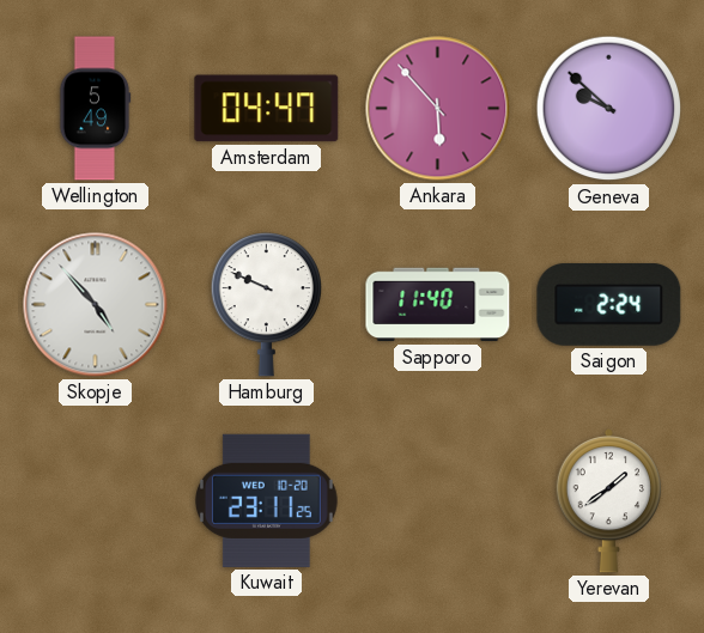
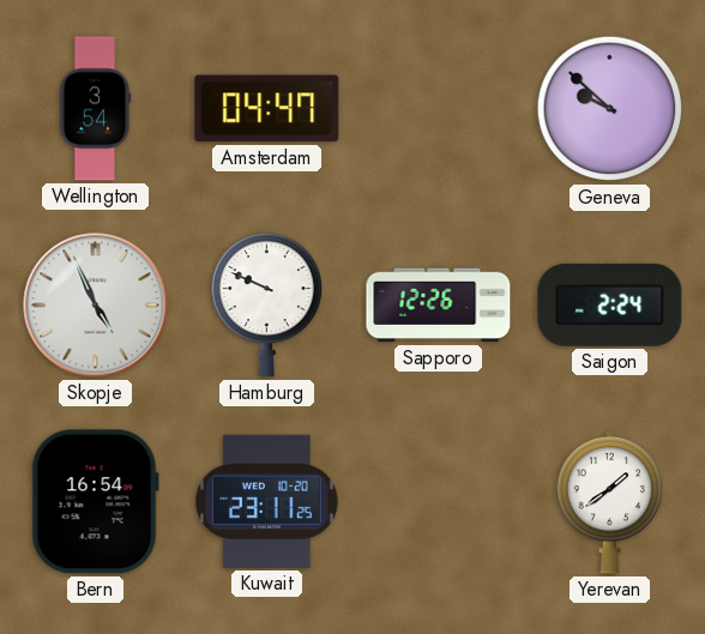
Wellington: 5:49 -> 3:54
Ankara: 5:53 -> none
Skopje: 4:53 -> 4:56
Sapporo: 11:40 -> 12:26
Bern: none -> 16:54
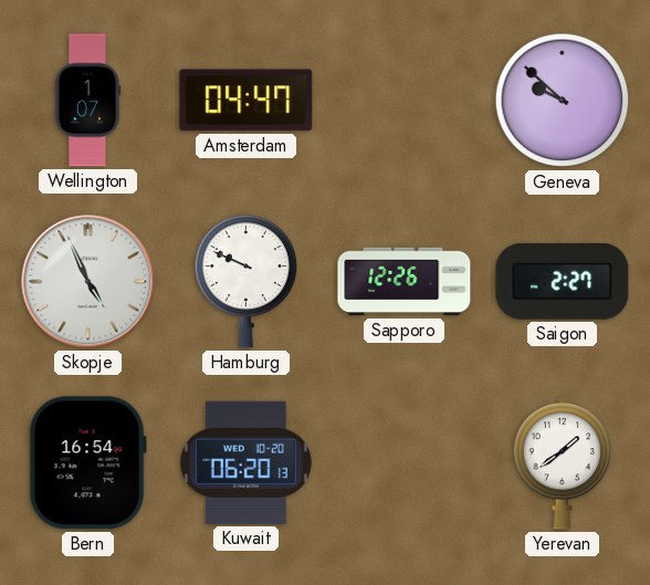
Wellington: 3:54 -> 1:07
Saigon: 2:24 -> 2:27
Kuwait: 23:11 -> 06:20
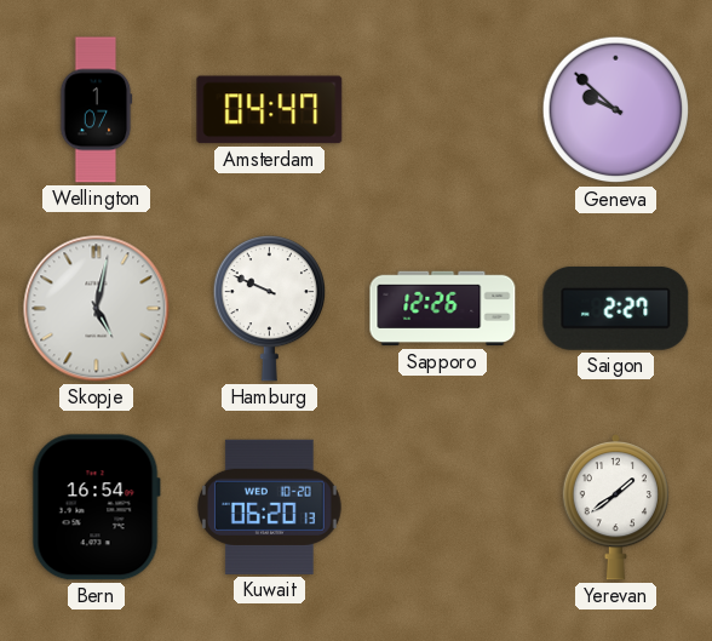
Skopje: 4:56 -> 5:02
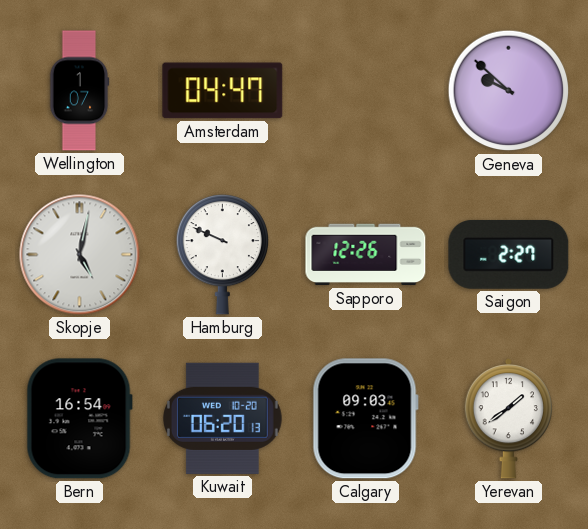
Calgary: none -> 09:03
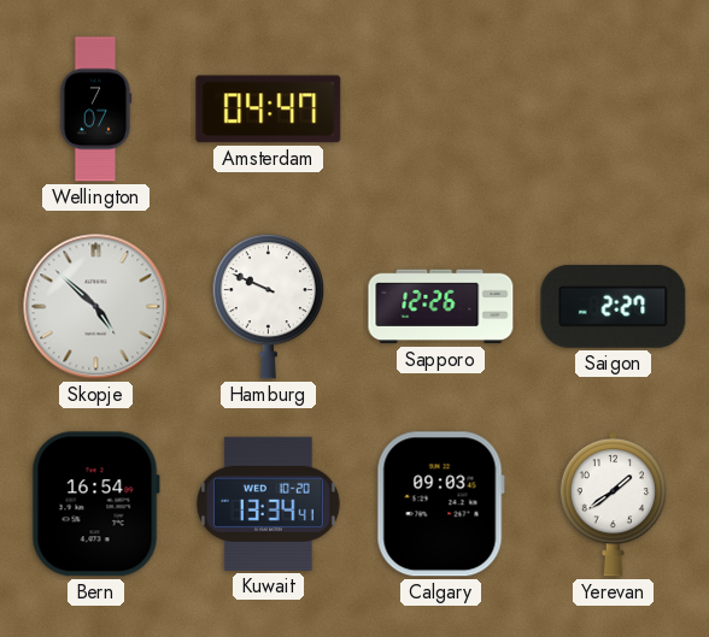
Wellington: 1:07 -> 7:07
Geneva: 9:52 -> none
Skopje: 5:02 -> 4:52
Kuwait: 06:20 -> 13:34
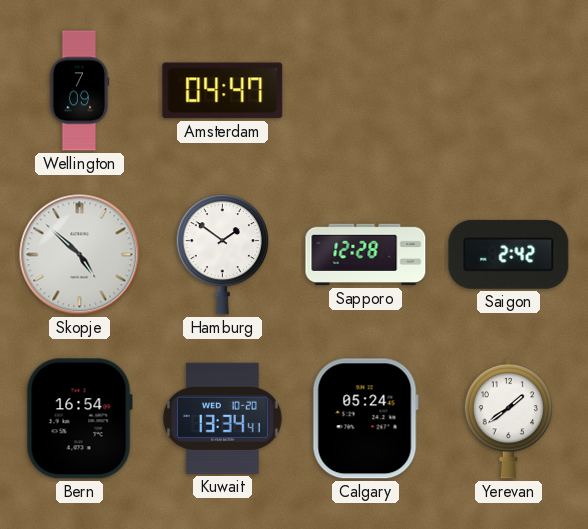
Wellington: 7:07 -> 7:09
Hamburg: 9:49 -> 1:51
Sapporo: 12:26 -> 12:28
Saigon: 2:27 -> 2:42
Calgary: 09:03 -> 05:24
